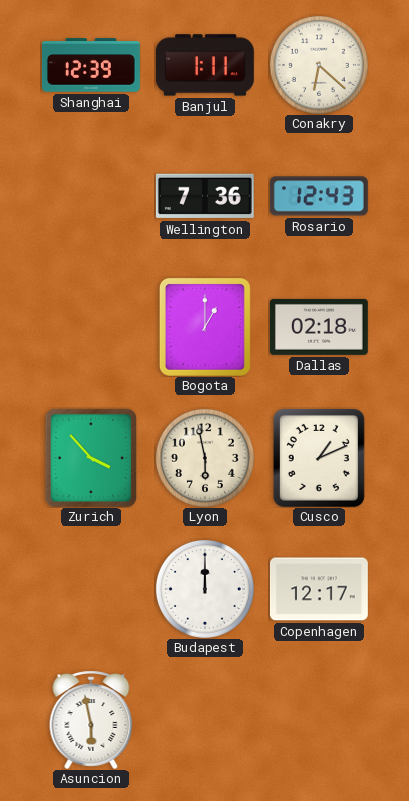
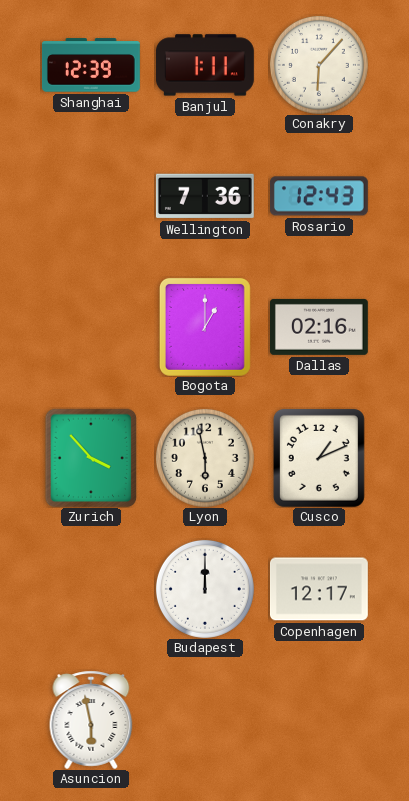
Conakry: 6:22 -> 6:07
Dallas: 02:18 -> 02:16
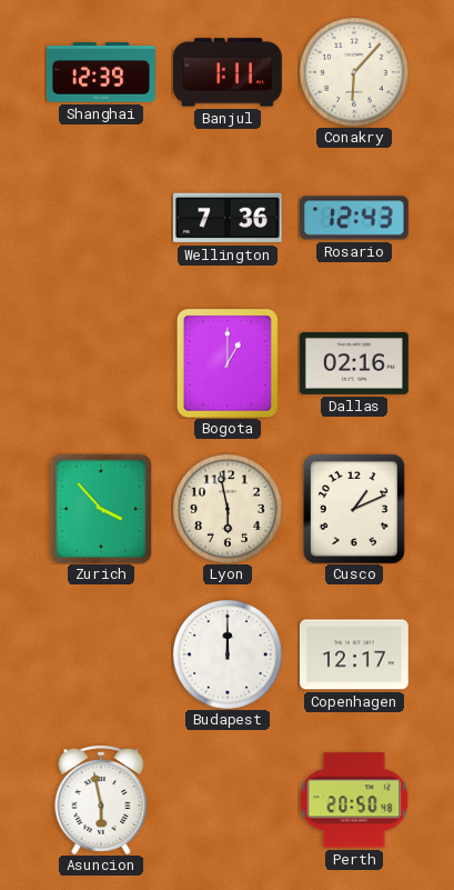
Perth: none -> 20:50
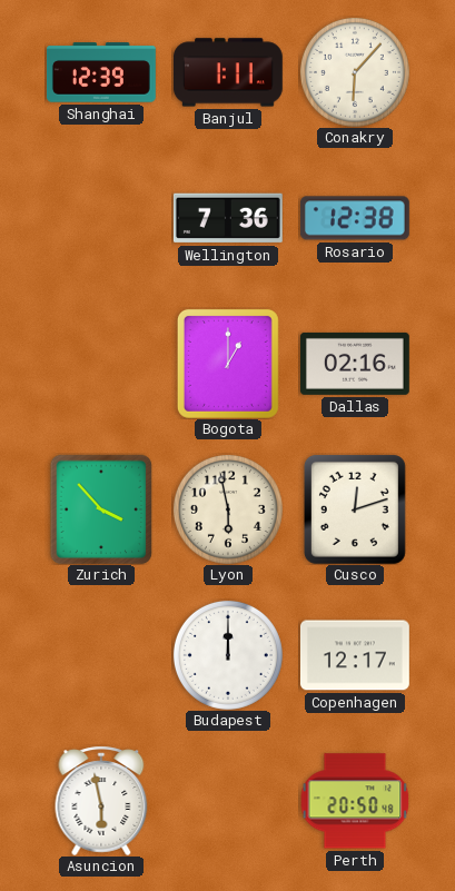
Rosario: 12:43 -> 12:38
Cusco: 1:11 -> 12:12
